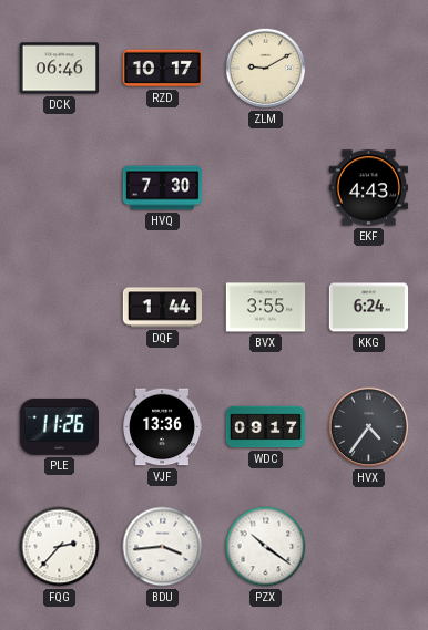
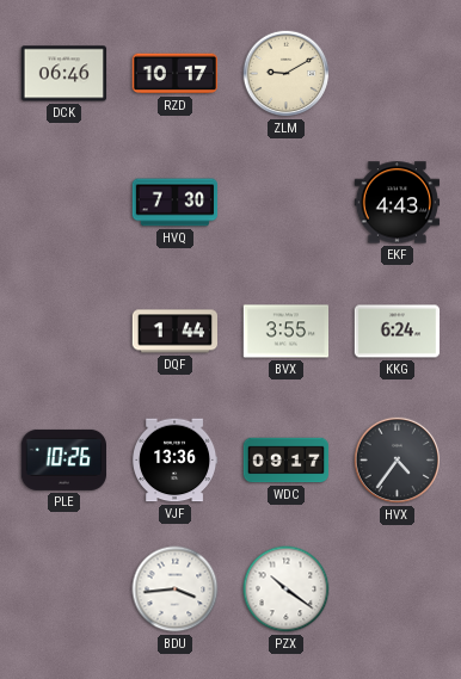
PLE: 11:26 -> 10:26
FQG: 2:37 -> none
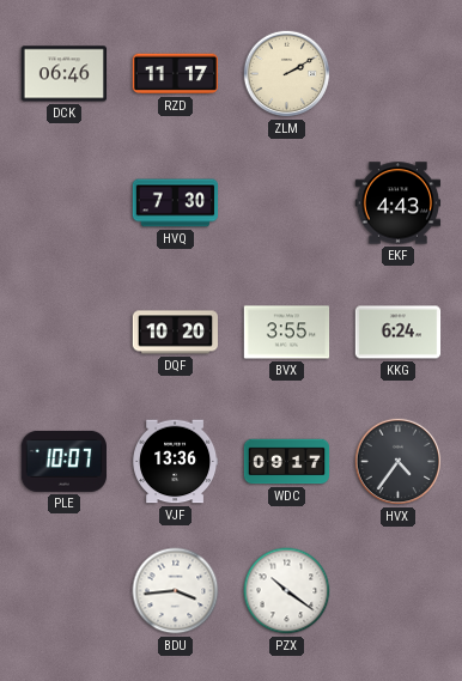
RZD: 10:17 -> 11:17
ZLM: 9:10 -> 2:10
DQF: 1:44 -> 10:20
PLE: 10:26 -> 10:07
